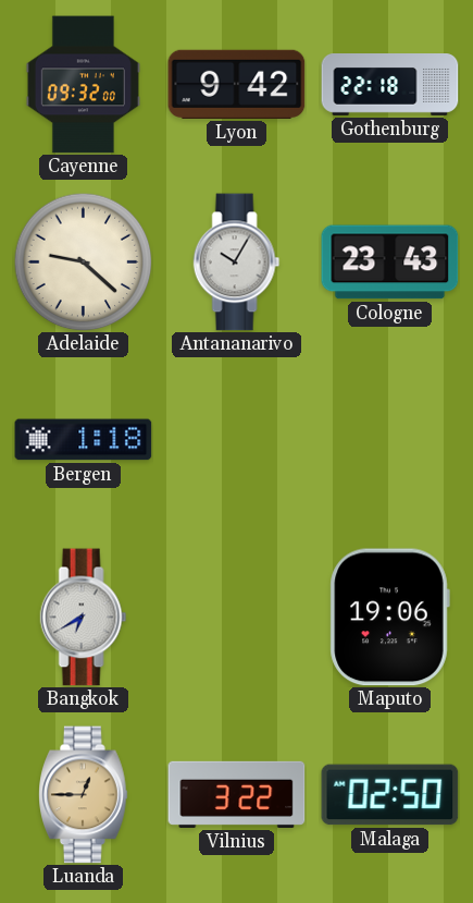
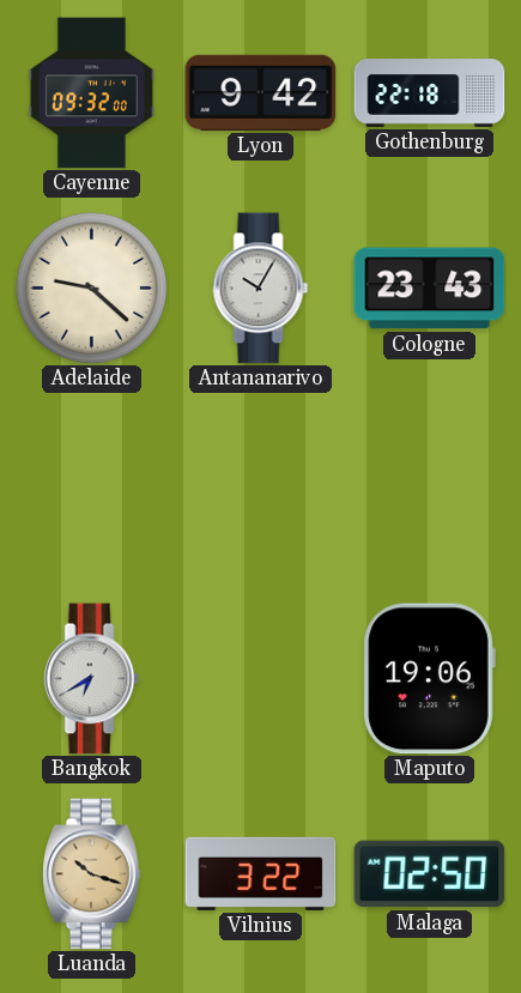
Bergen: 1:18 -> none
Luanda: 12:45 -> 10:18
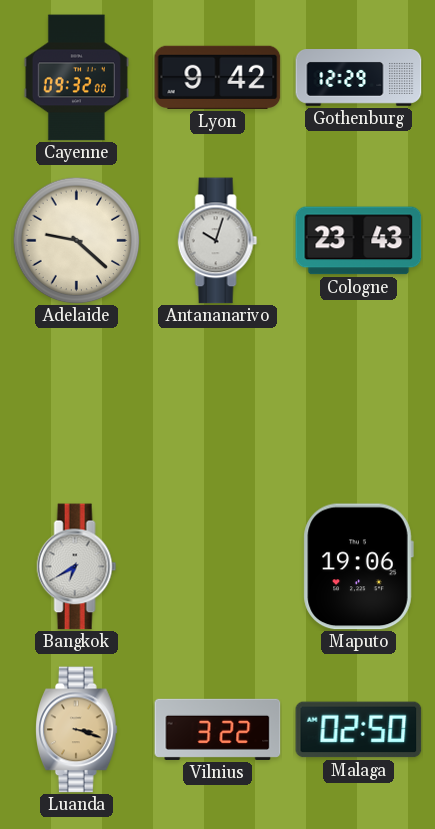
Gothenburg: 22:18 -> 12:29
Antananarivo: 10:05 -> 10:03
Luanda: 10:18 -> 3:18
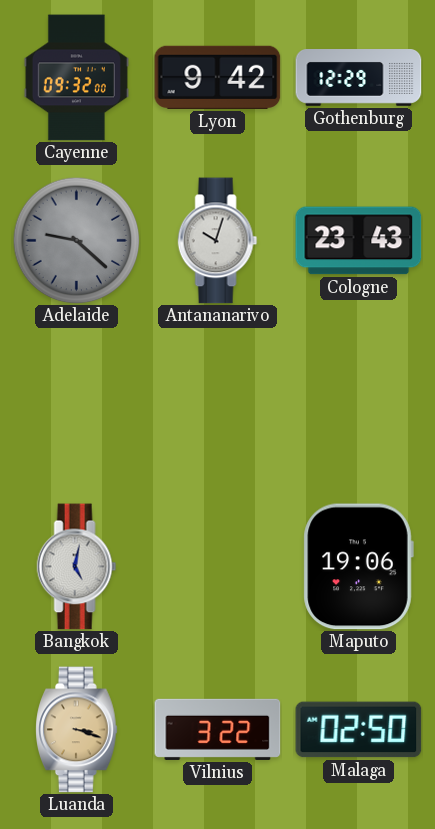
Adelaide dial: cream -> grey
Bangkok: 6:40 -> 5:02
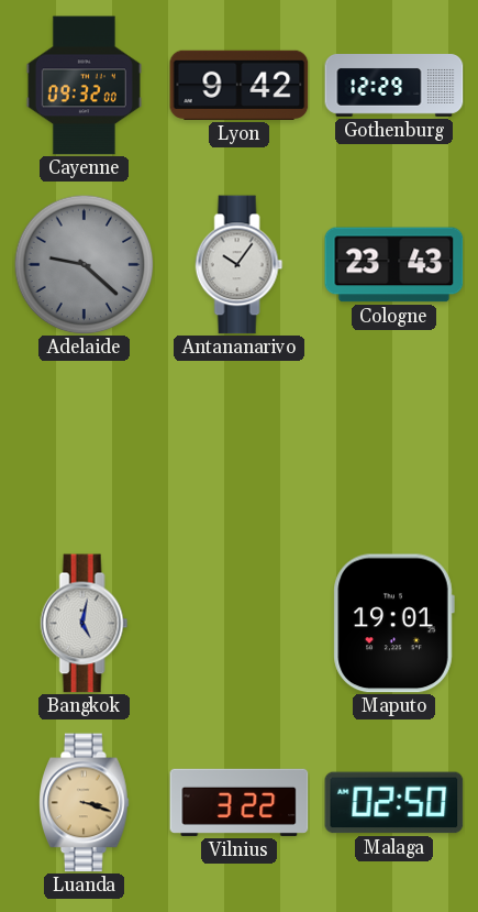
Antananarivo: 10:03 -> 10:06
Maputo: 19:06 -> 19:01
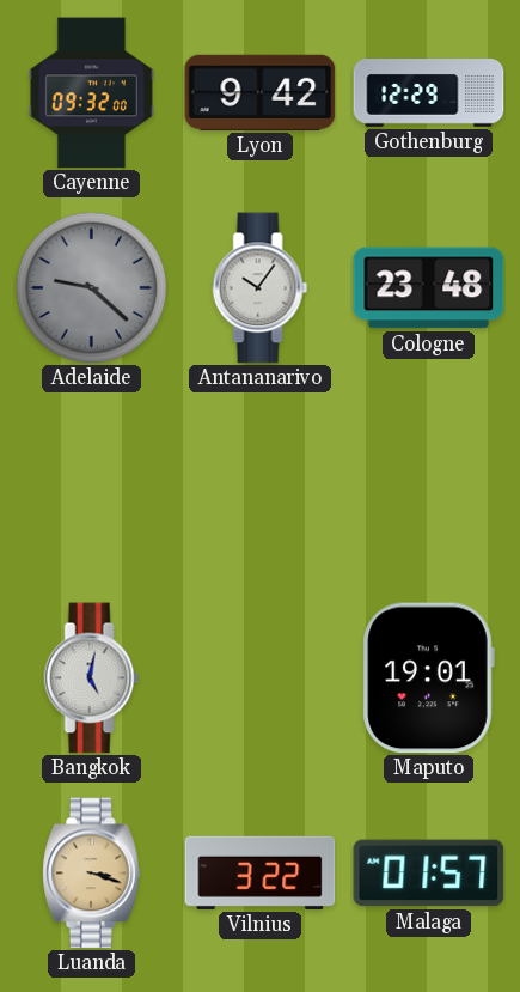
Cologne: 23:43 -> 23:48
Malaga: 02:50 -> 01:57
